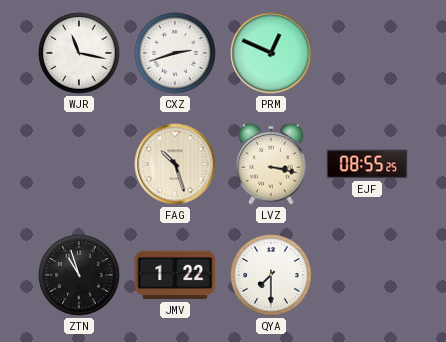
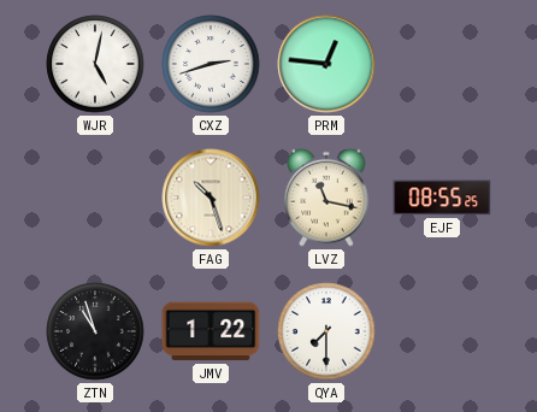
WJR: 11:17 -> 5:02
PRM: 12:49 -> 12:46
LVZ: 3:17 -> 11:17
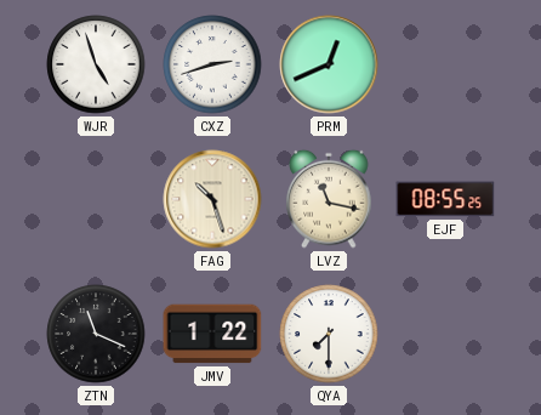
WJR: 5:02 -> 4:57
PRM: 12:46 -> 12:41
ZTN: 10:57 -> 11:19
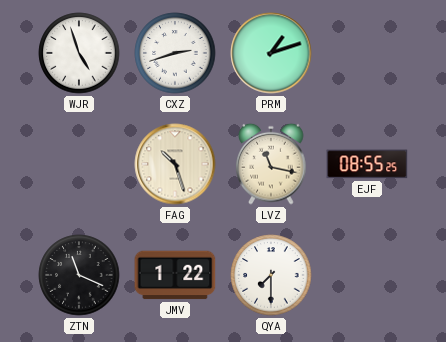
PRM: 12:41 -> 1:12
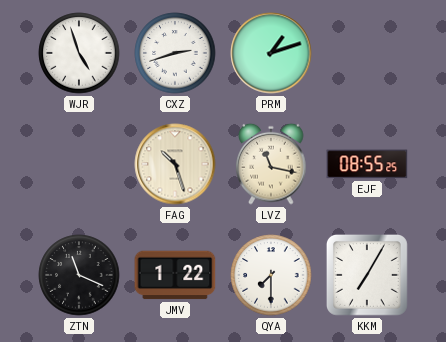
KKM: none -> 7:05
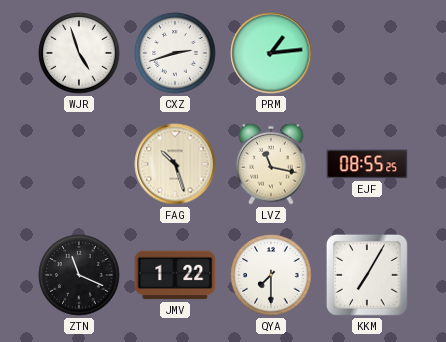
PRM: 1:12 -> 1:14
